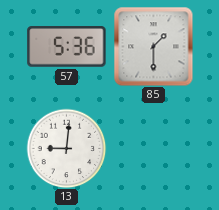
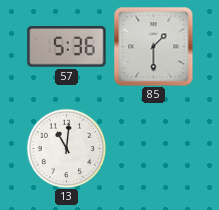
13: 9:01 -> 11:01
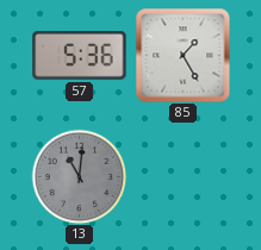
85: 1:30 -> 1:25
13 dial: white -> grey
